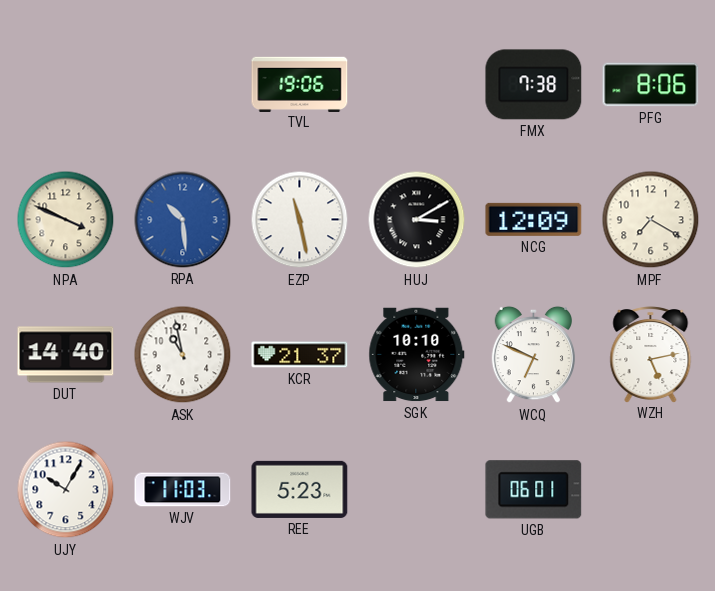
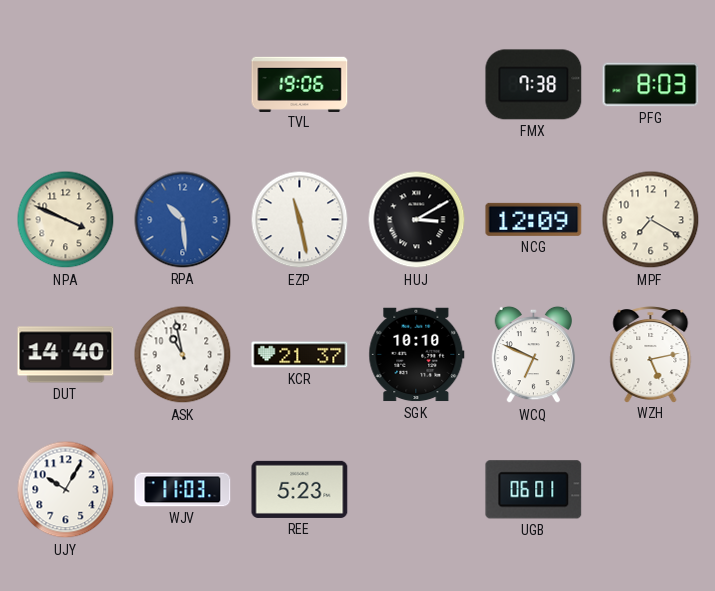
PFG: 8:06 -> 8:03
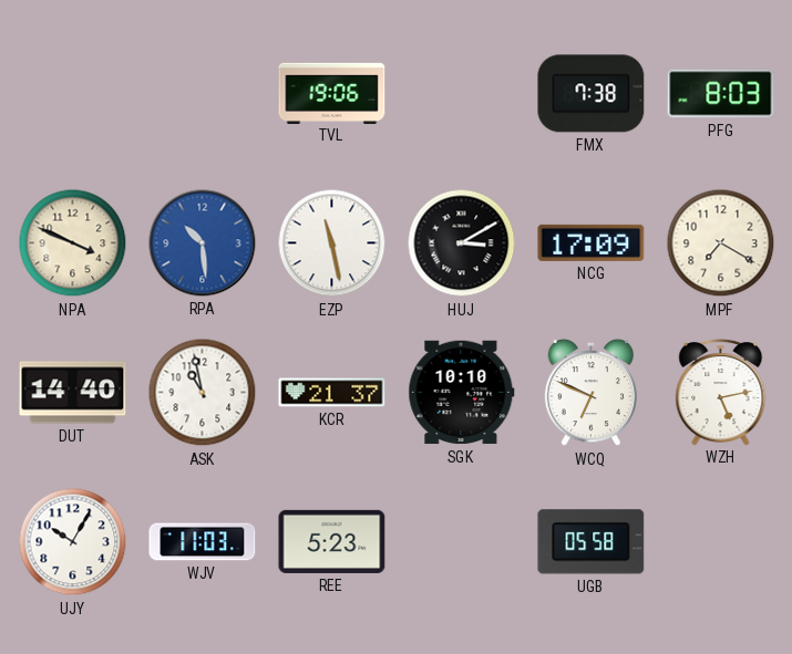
NCG: 12:09 -> 17:09
UGB: 06:01 -> 05:58
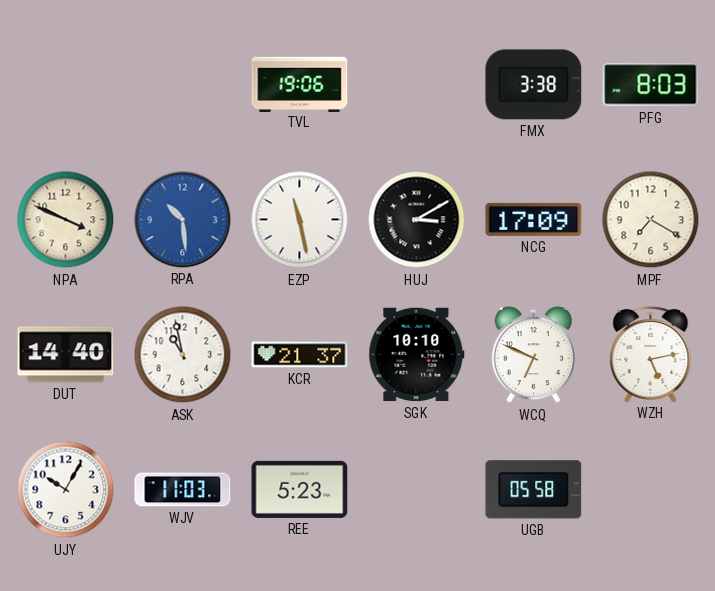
FMX: 7:38 -> 3:38
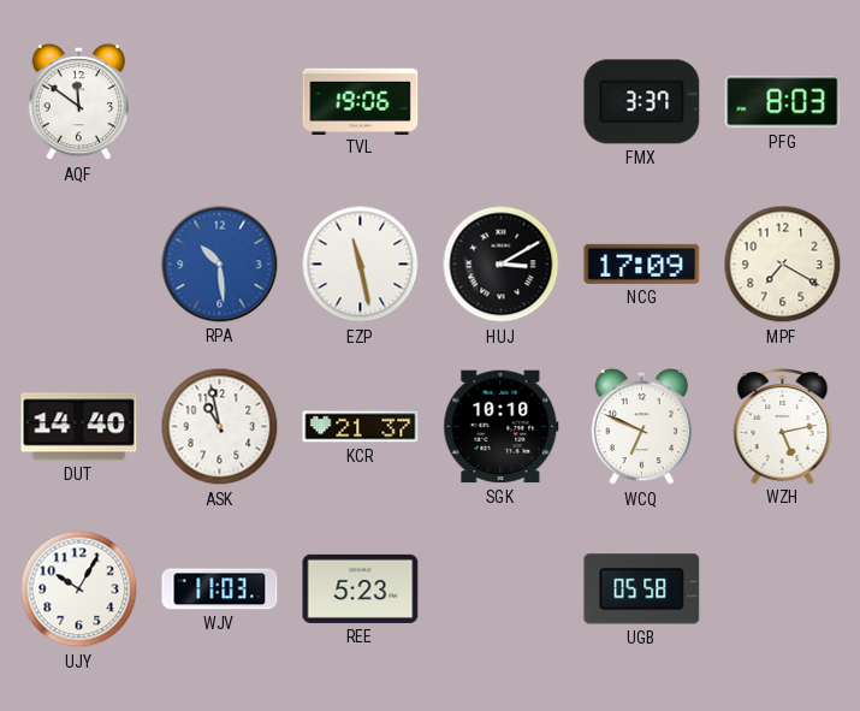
AQF: none -> 11:51
FMX: 3:38 -> 3:37
NPA: 3:49 -> none
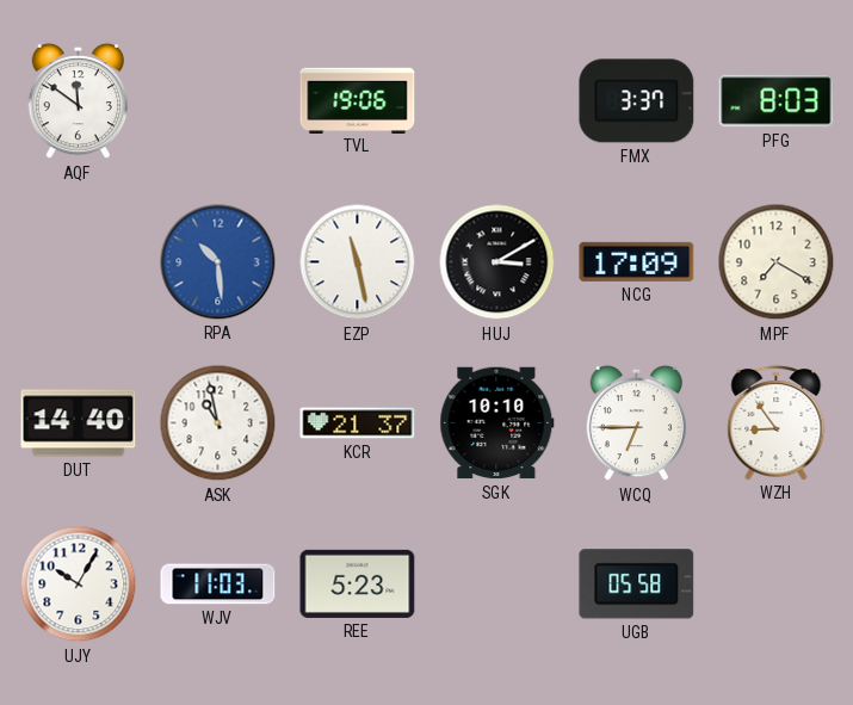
WCQ: 6:49 -> 6:45
WZH: 5:13 -> 8:54
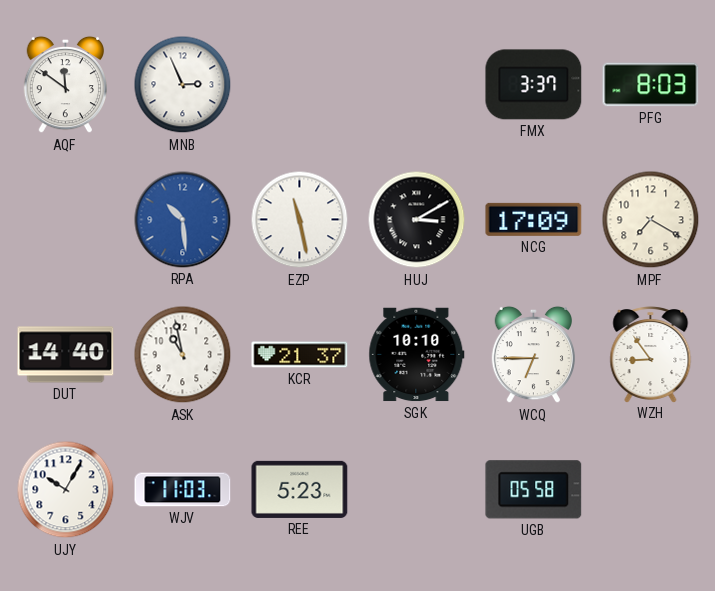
MNB: none -> 2:56
TVL: 19:06 -> none
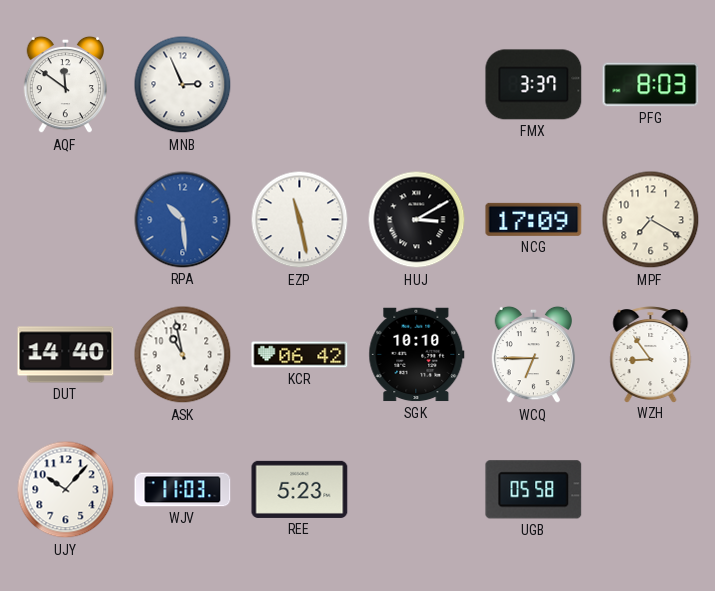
KCR: 21:37 -> 06:42
UJY: 10:05 -> 10:07
